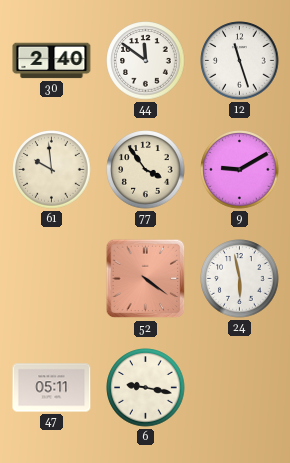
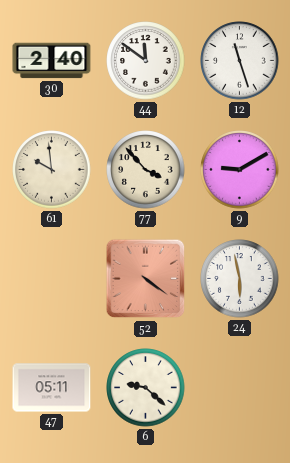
77: 3:54 -> 3:53
6: 9:17 -> 9:22
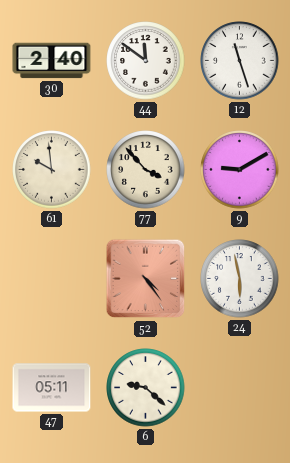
52: 4:21 -> 4:24
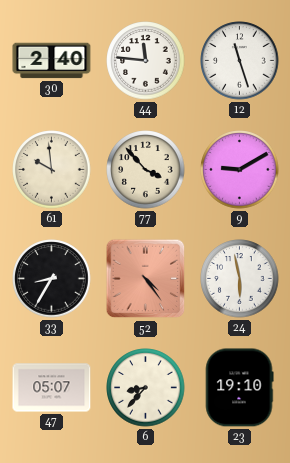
44: 11:51 -> 11:46
33: none -> 8:35
47: 05:11 -> 05:07
6: 9:22 -> 8:37
23: none -> 19:10
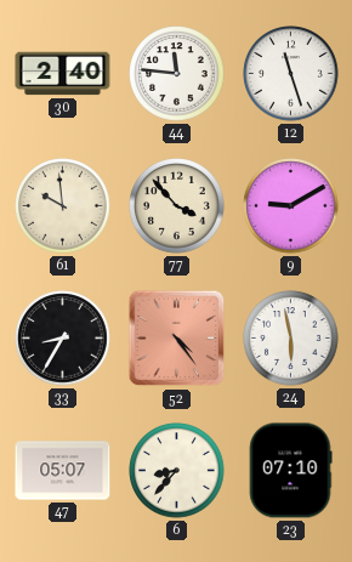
23: 19:10 -> 07:10
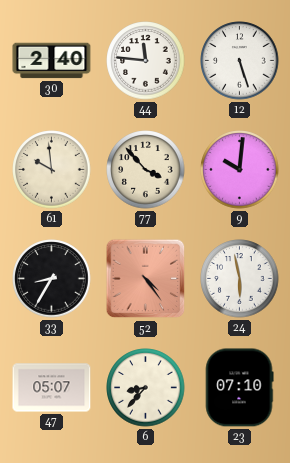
12: 11:27 -> 5:27
9: 9:10 -> 10:01
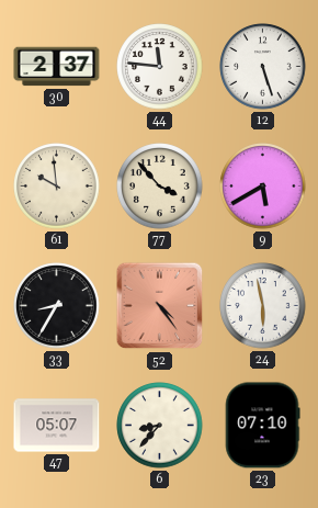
30: 2:40 -> 2:37
9: 10:01 -> 5:40
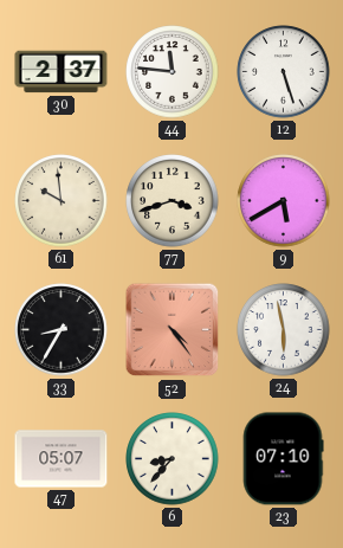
77: 3:53 -> 3:42
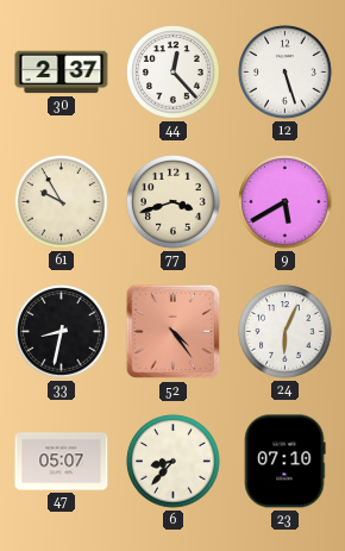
44: 11:46 -> 12:23
61: 9:59 -> 9:55
33: 8:35 -> 8:32
24: 5:58 -> 6:04
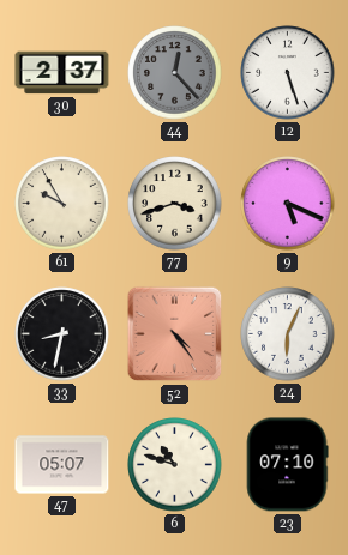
44 dial: white -> grey
9: 5:40 -> 5:19
6: 8:37 -> 10:48
